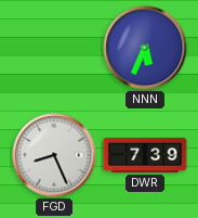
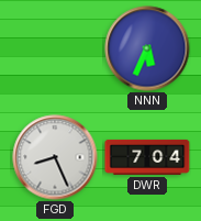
DWR: 7:39 -> 7:04
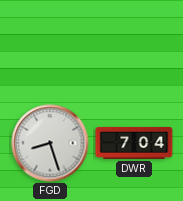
NNN: 5:34 -> none
FGD: 8:26 -> 8:27
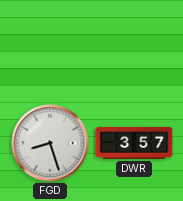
DWR: 7:04 -> 3:57
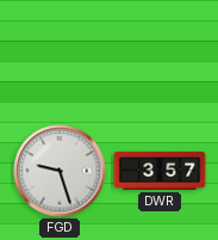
FGD: 8:27 -> 9:27
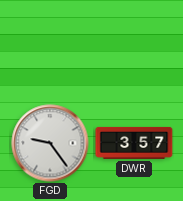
FGD: 9:27 -> 9:24
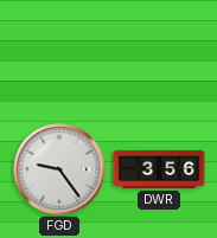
DWR: 3:57 -> 3:56
